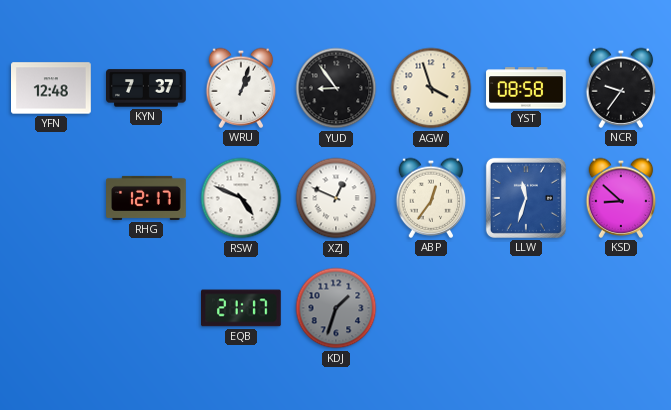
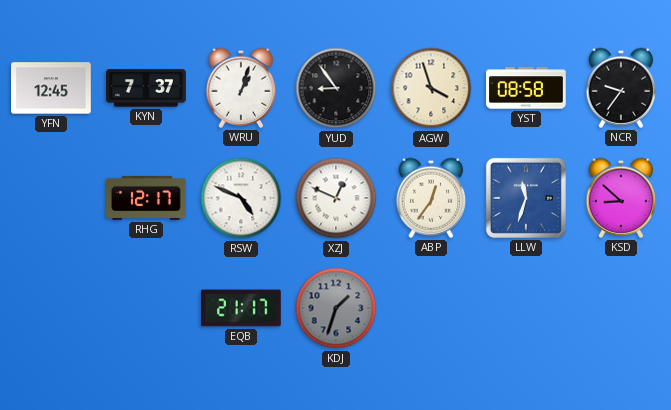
YFN: 12:48 -> 12:45
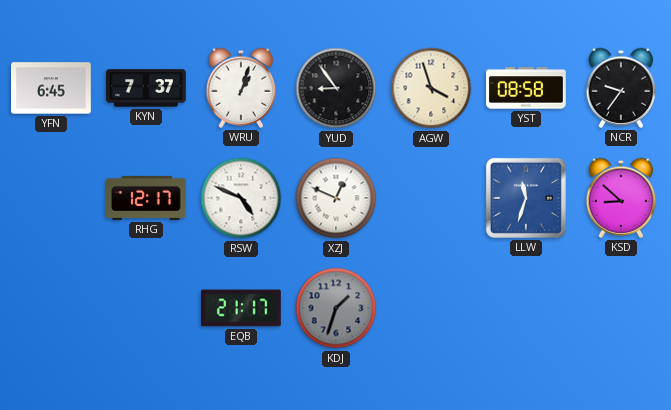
YFN: 12:45 -> 6:45
ABP: 12:36 -> none
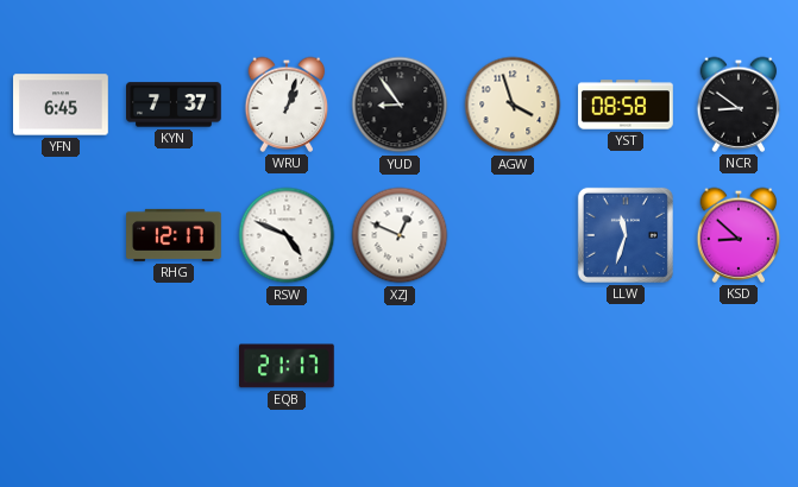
NCR: 9:36 -> 8:51
KDJ: 1:33 -> none
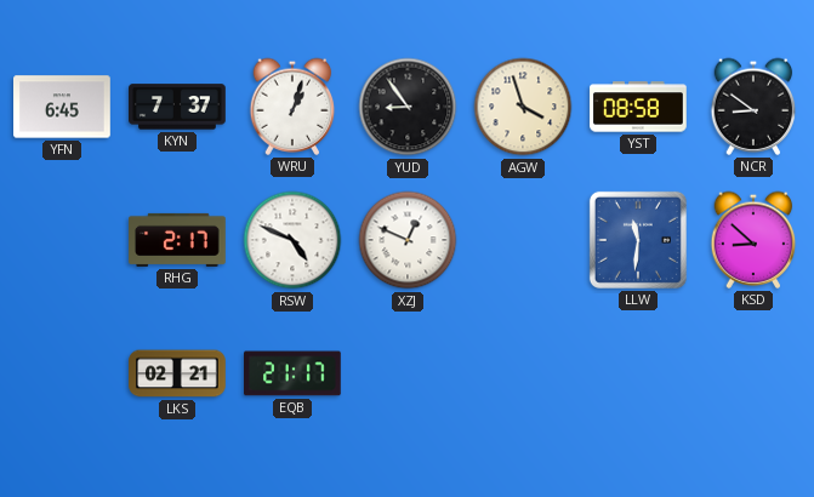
RHG: 12:17 -> 2:17
LLW: 11:33 -> 11:31
LKS: none -> 02:21
